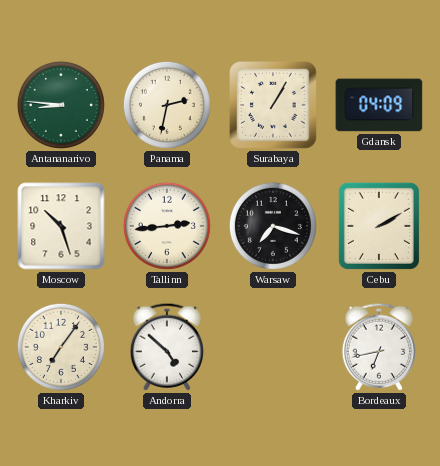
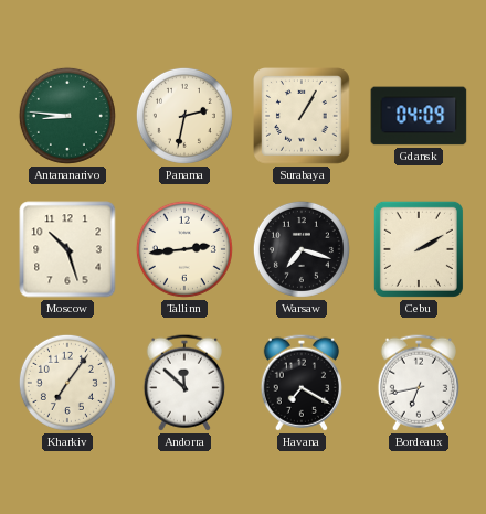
Andorra: 4:52 -> 11:52
Havana: none -> 7:20
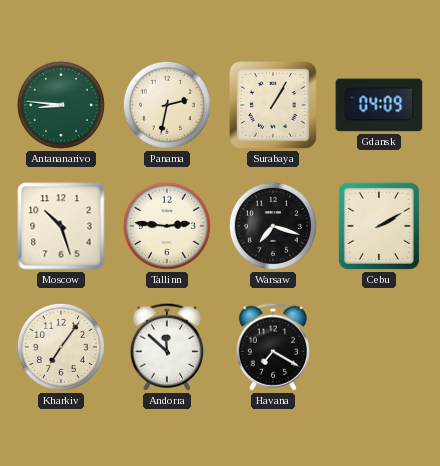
Tallinn: 2:44 -> 2:46
Bordeaux: 6:43 -> none
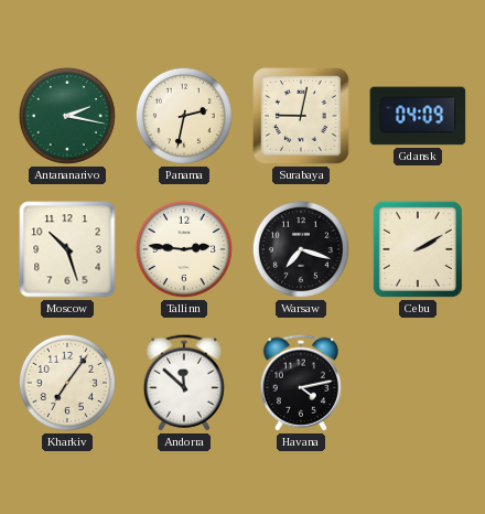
Antananarivo: 8:46 -> 2:17
Surabaya: 1:05 -> 9:02
Havana: 7:20 -> 4:13
